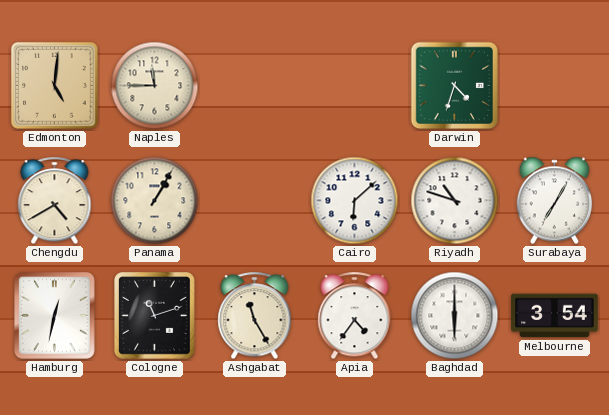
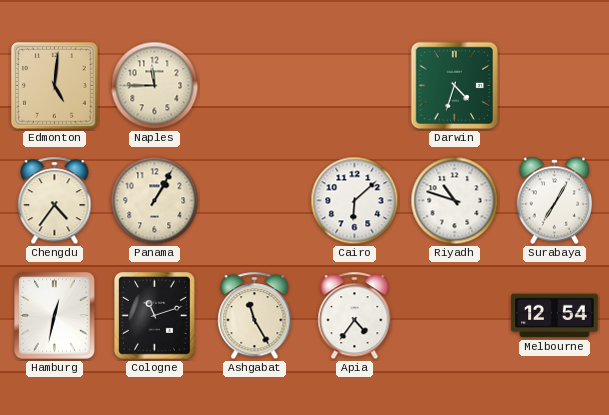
Chengdu: 4:40 -> 4:36
Baghdad: 6:00 -> none
Melbourne: 3:54 -> 12:54
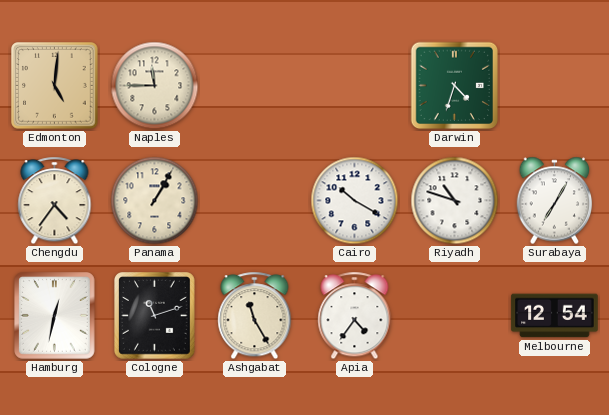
Cairo: 6:08 -> 10:20
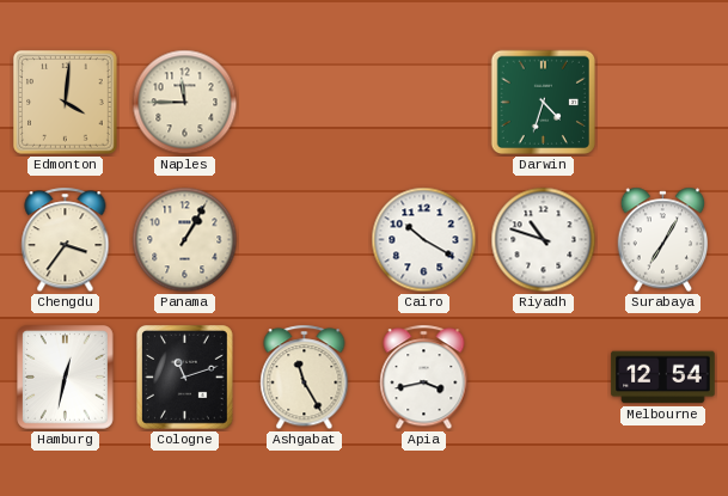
Edmonton: 5:01 -> 4:01
Chengdu: 4:36 -> 3:36
Apia: 4:36 -> 3:43
